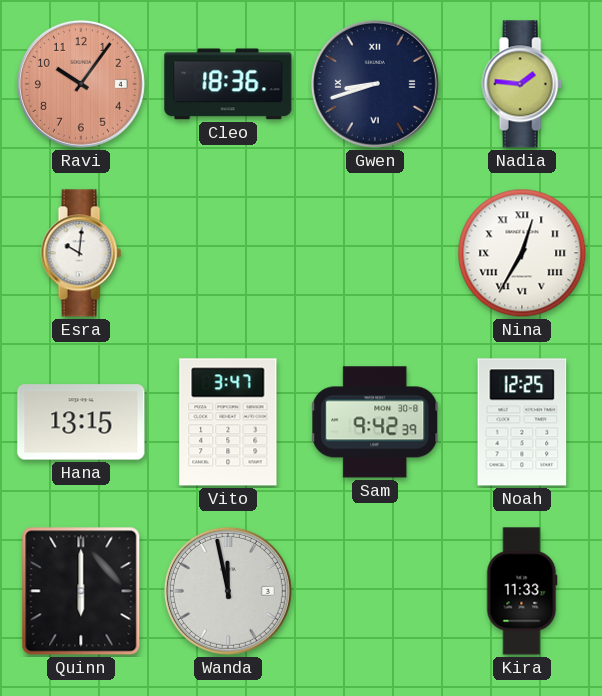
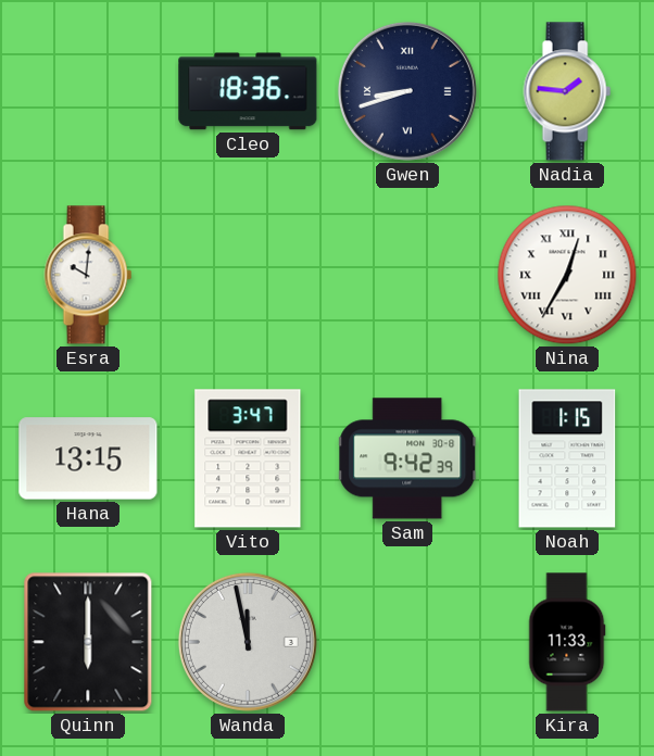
Ravi: 10:06 -> none
Noah: 12:25 -> 1:15
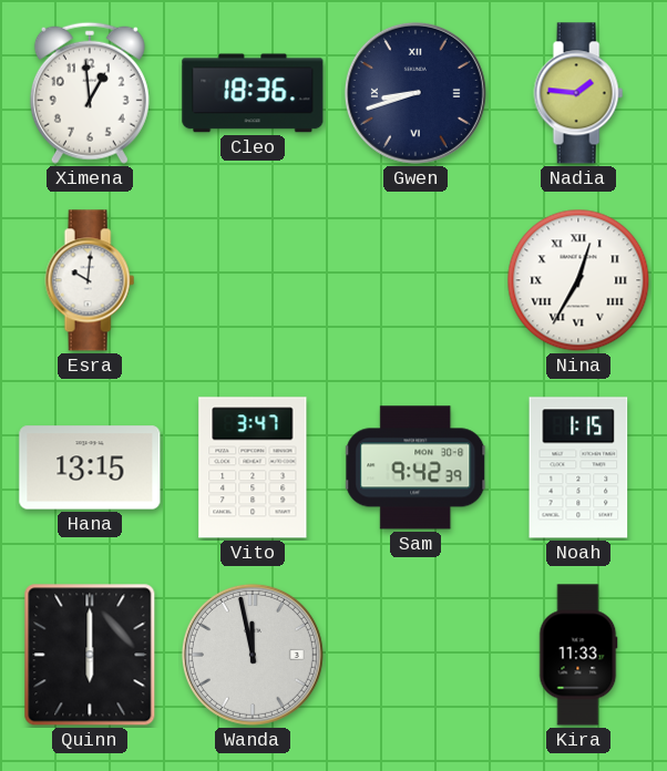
Ximena: none -> 12:59
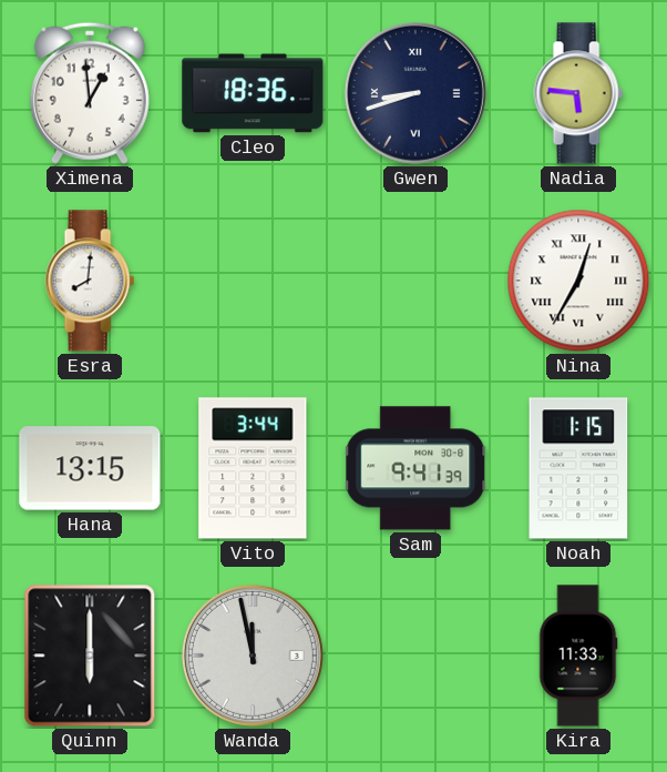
Nadia: 1:46 -> 5:46
Esra: 10:01 -> 8:01
Vito: 3:47 -> 3:44
Sam: 9:42 -> 9:41
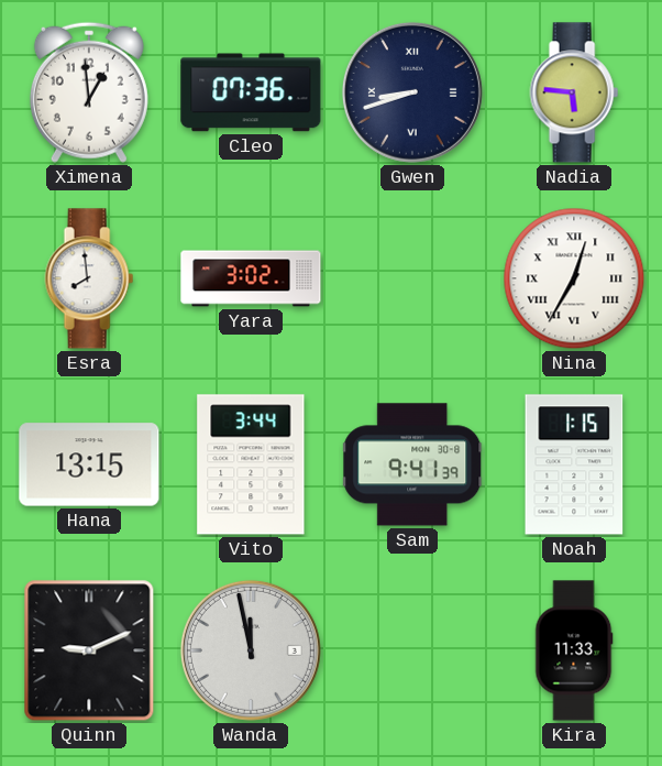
Cleo: 18:36 -> 07:36
Esra: 8:01 -> 7:59
Yara: none -> 3:02
Quinn: 6:00 -> 9:11
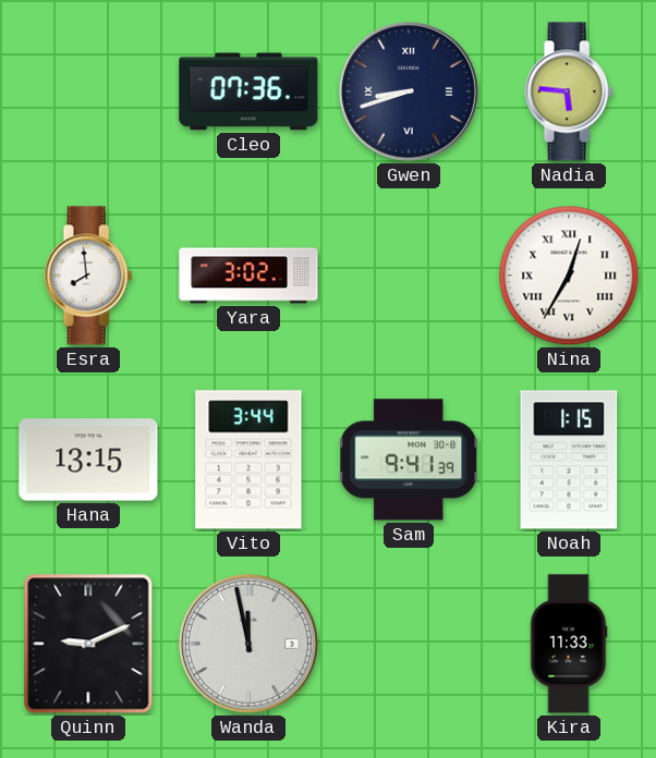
Ximena: 12:59 -> none
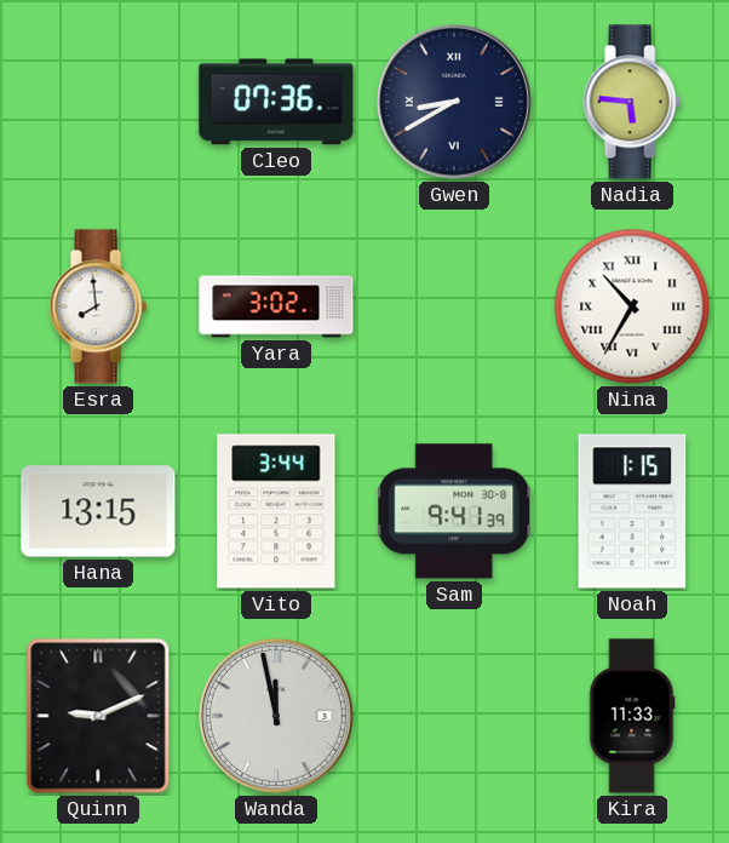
Gwen: 8:42 -> 8:40
Nina: 12:35 -> 10:35
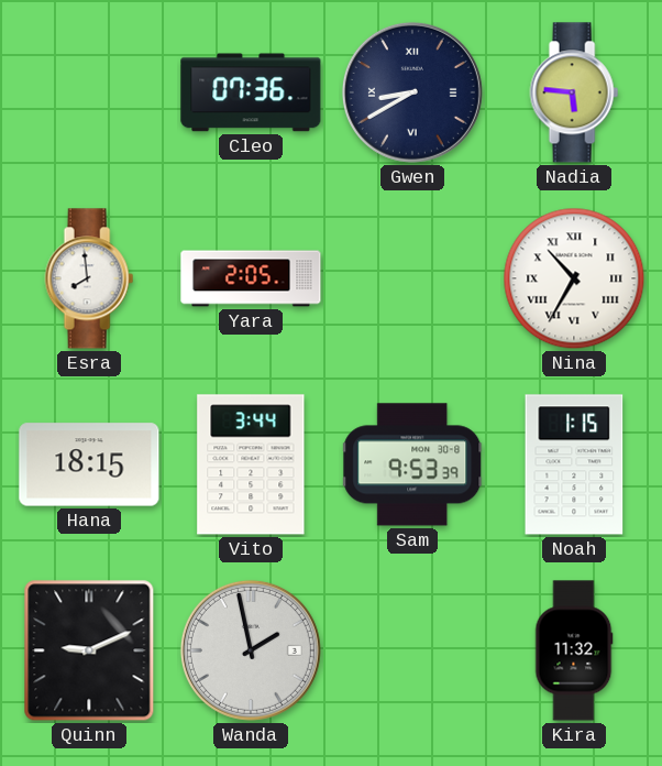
Yara: 3:02 -> 2:05
Hana: 13:15 -> 18:15
Sam: 9:41 -> 9:53
Wanda: 11:58 -> 1:58
Kira: 11:33 -> 11:32
